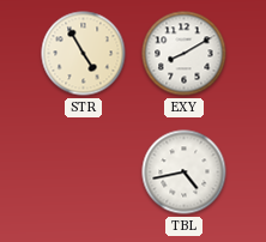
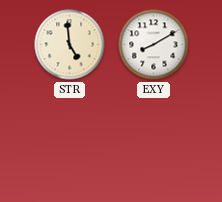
STR: 4:55 -> 4:59
TBL: 4:43 -> none
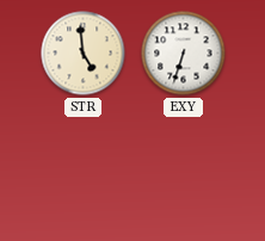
EXY: 8:10 -> 6:33
